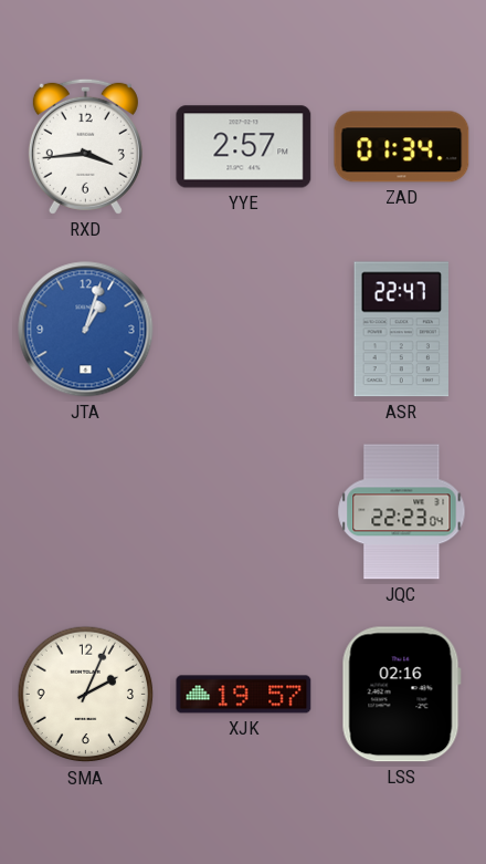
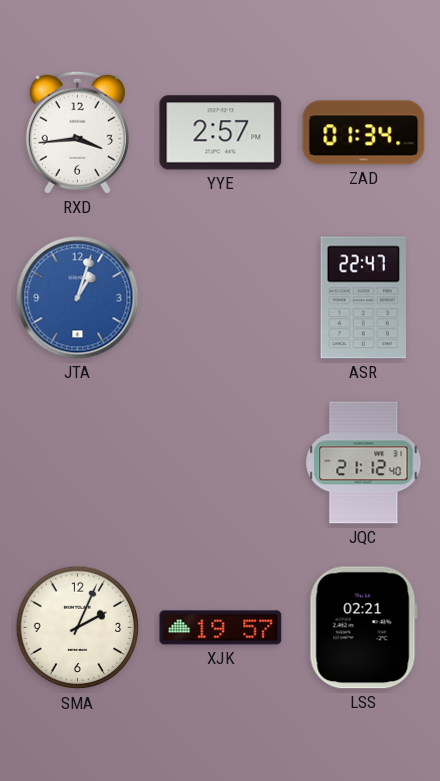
JQC: 22:23 -> 21:12
LSS: 02:16 -> 02:21
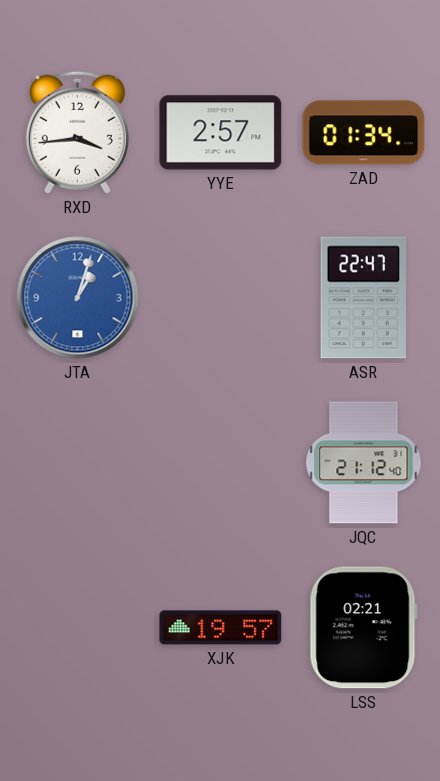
SMA: 2:04 -> none
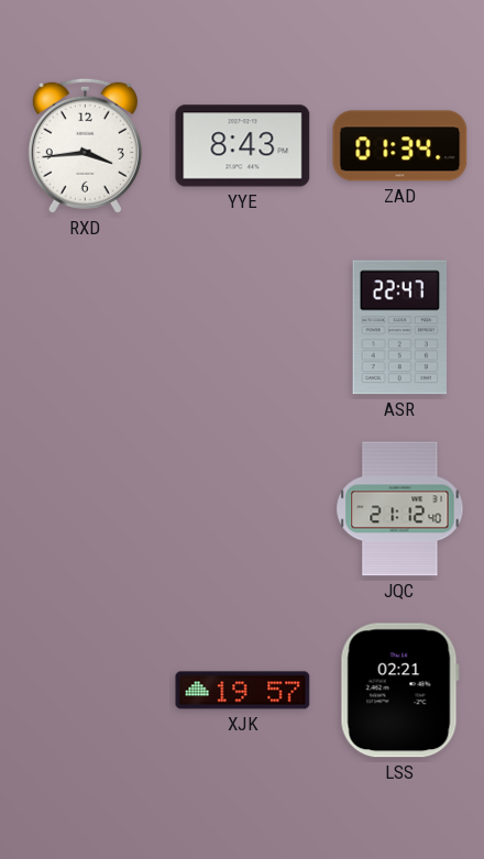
YYE: 2:57 -> 8:43
JTA: 1:03 -> none
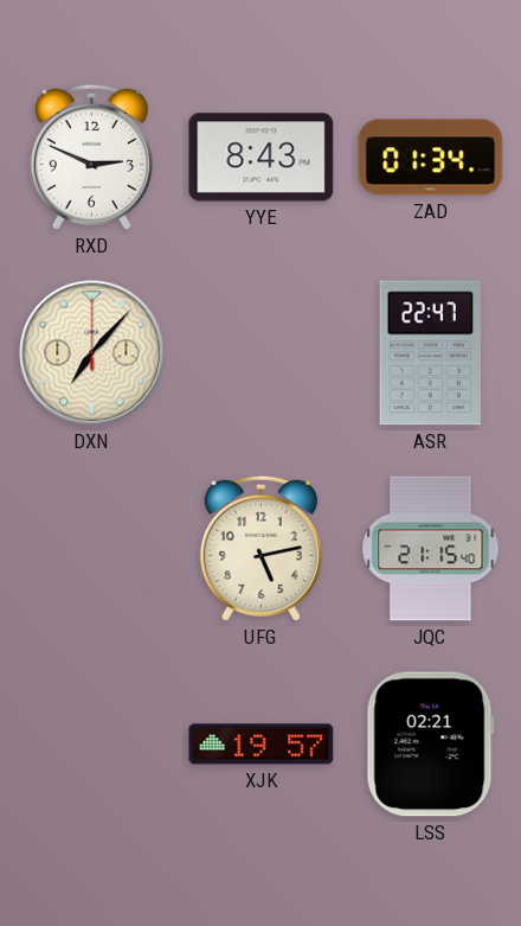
RXD: 3:44 -> 2:49
DXN: none -> 7:07
UFG: none -> 5:13
JQC: 21:12 -> 21:15
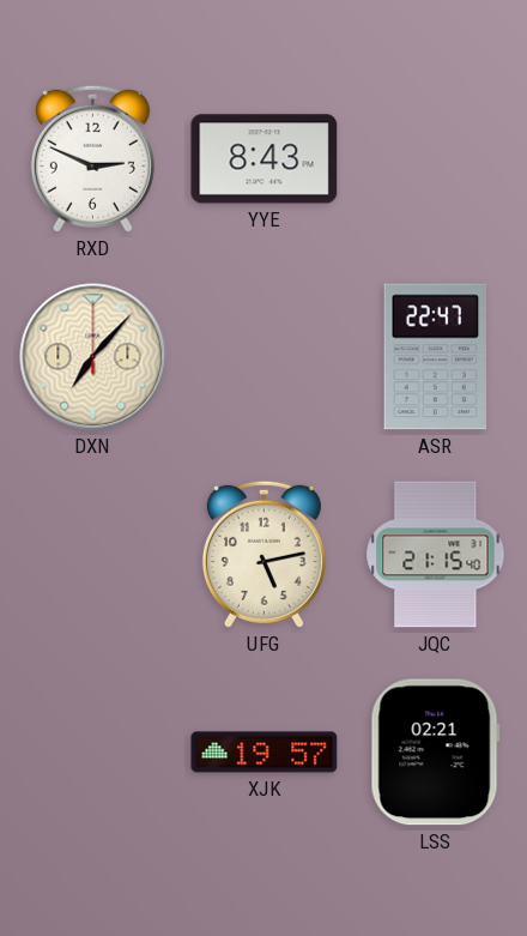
ZAD: 01:34 -> none
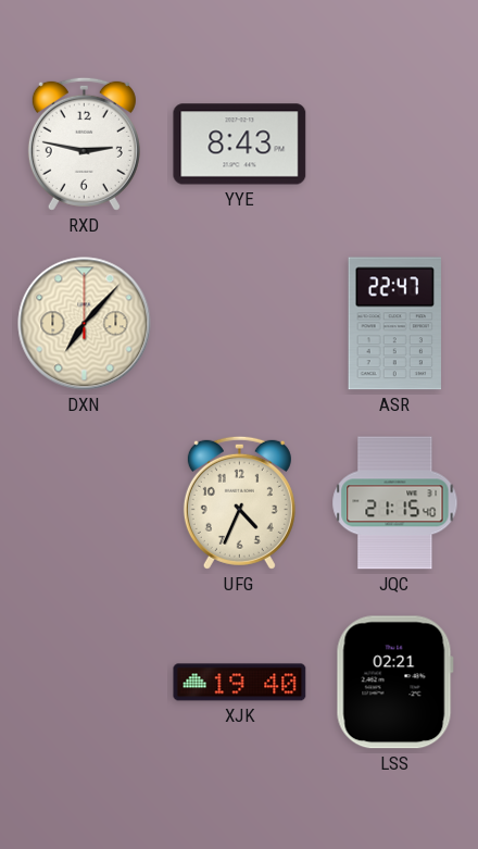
RXD: 2:49 -> 2:47
UFG: 5:13 -> 4:34
XJK: 19:57 -> 19:40
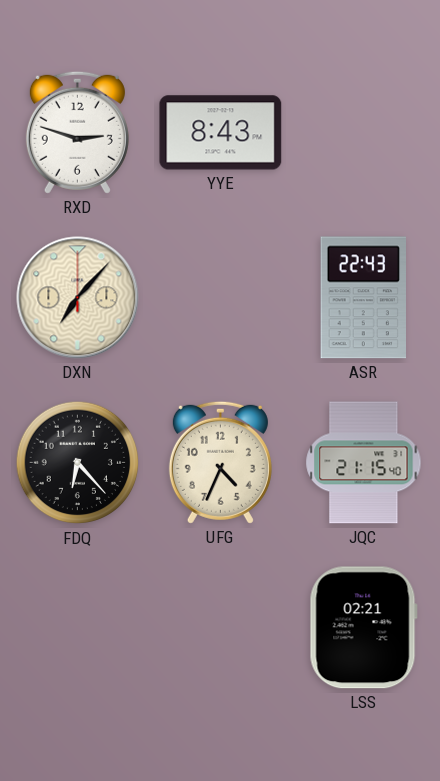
RXD: 2:47 -> 2:48
ASR: 22:47 -> 22:43
FDQ: none -> 6:23
XJK: 19:40 -> none
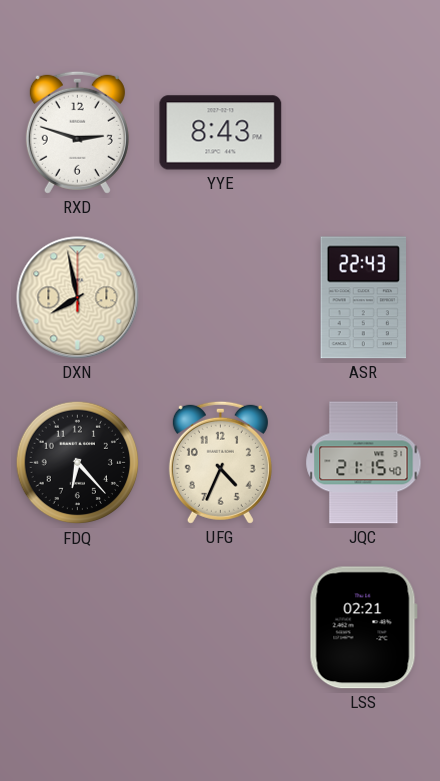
DXN: 7:07 -> 7:58
